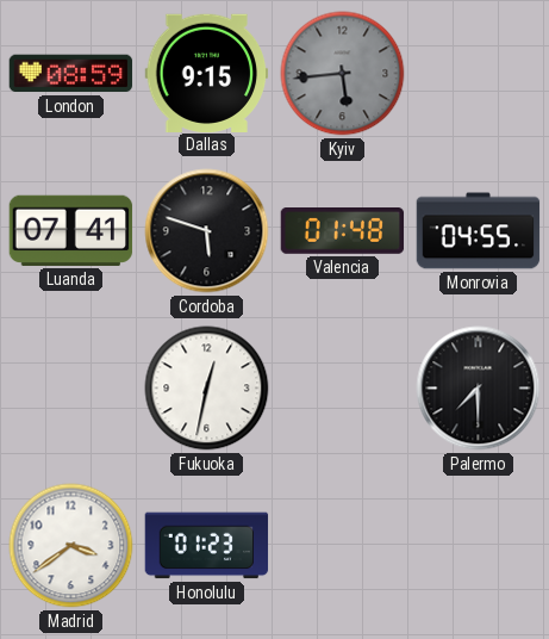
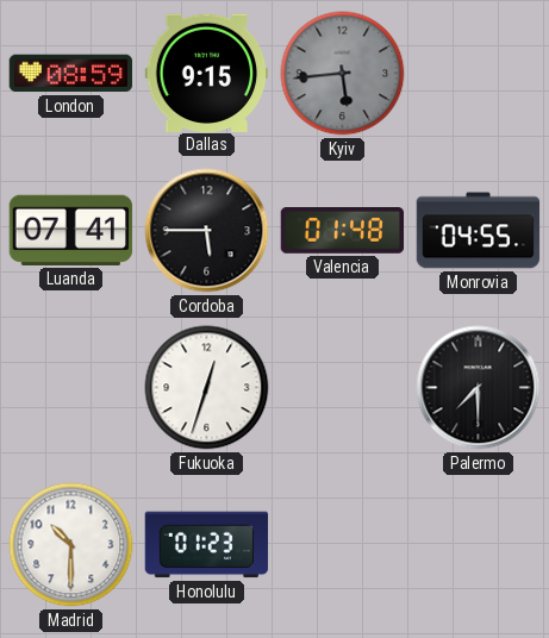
Cordoba: 5:48 -> 5:45
Fukuoka: 12:32 -> 12:33
Madrid: 3:39 -> 10:30
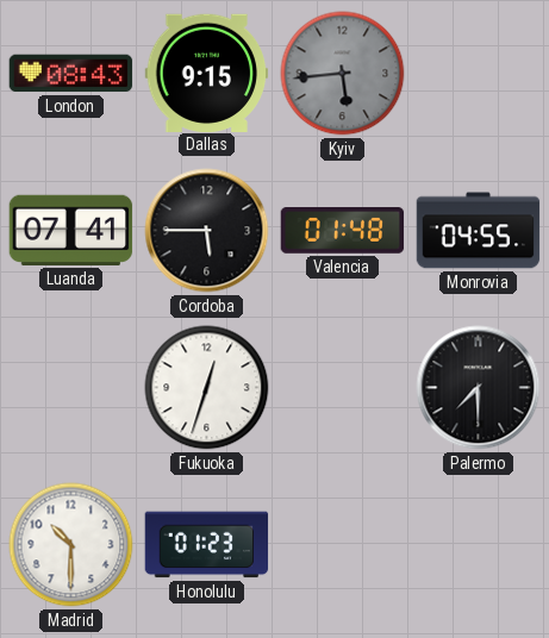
London: 08:59 -> 08:43
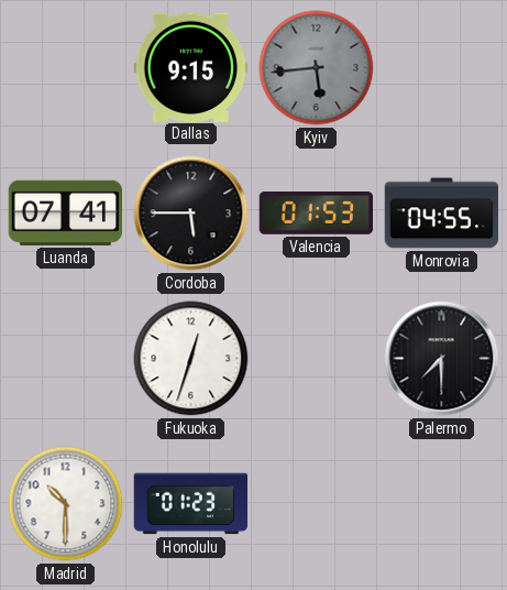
London: 08:43 -> none
Valencia: 01:48 -> 01:53
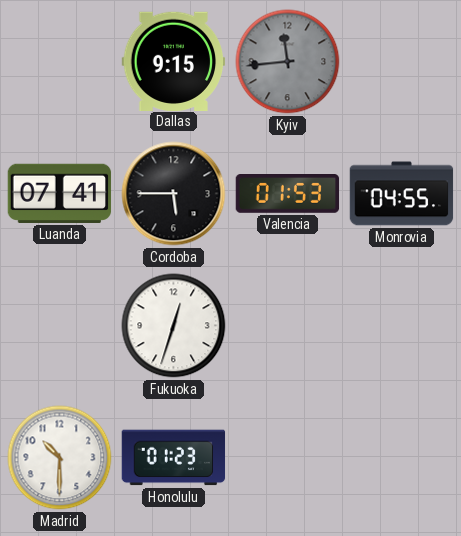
Kyiv: 5:44 -> 11:44
Palermo: 7:30 -> none
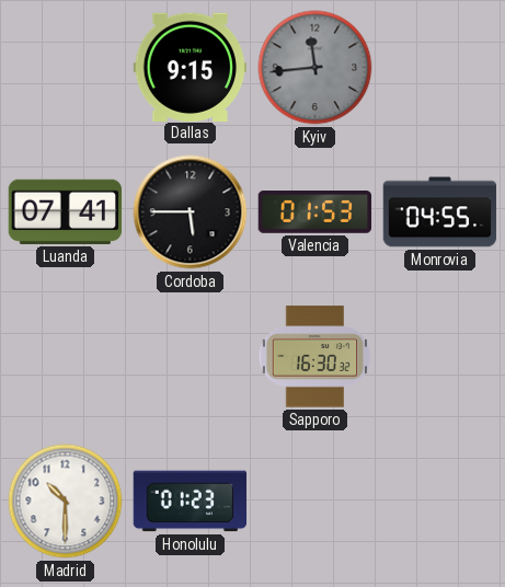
Fukuoka: 12:33 -> none
Sapporo: none -> 16:30
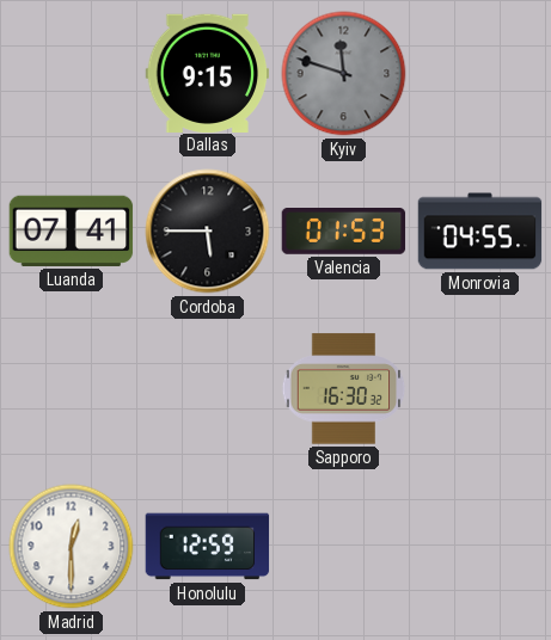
Kyiv: 11:44 -> 11:48
Madrid: 10:30 -> 12:30
Honolulu: 01:23 -> 12:59
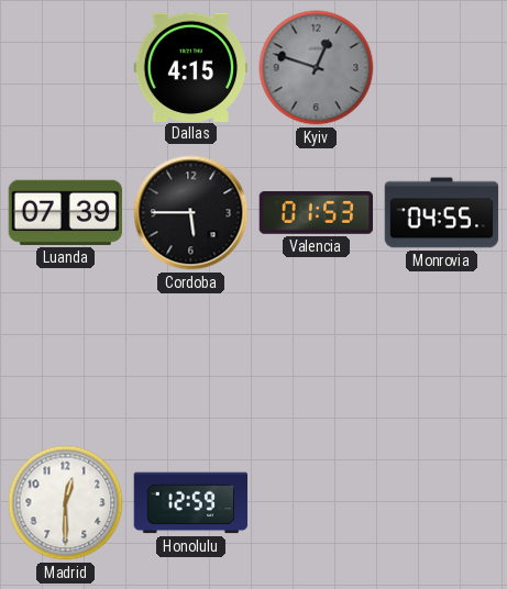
Dallas: 9:15 -> 4:15
Kyiv: 11:48 -> 12:48
Luanda: 07:41 -> 07:39
Sapporo: 16:30 -> none
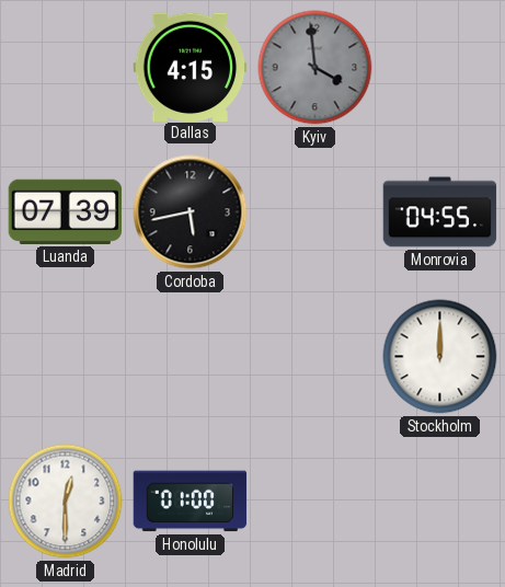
Kyiv: 12:48 -> 3:59
Cordoba: 5:45 -> 5:43
Valencia: 01:53 -> none
Stockholm: none -> 12:00
Honolulu: 12:59 -> 01:00
